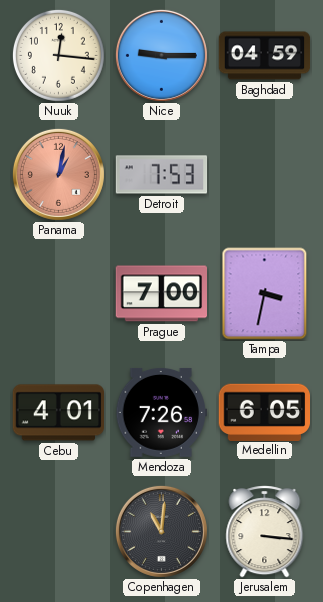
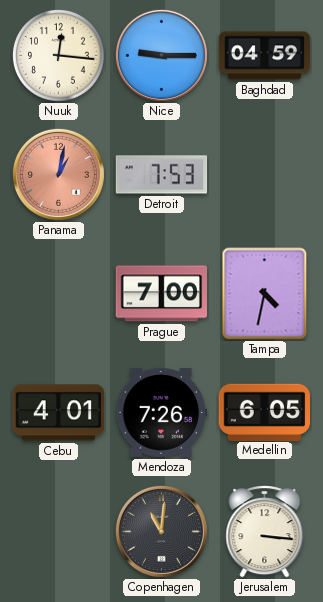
Tampa: 3:32 -> 4:32
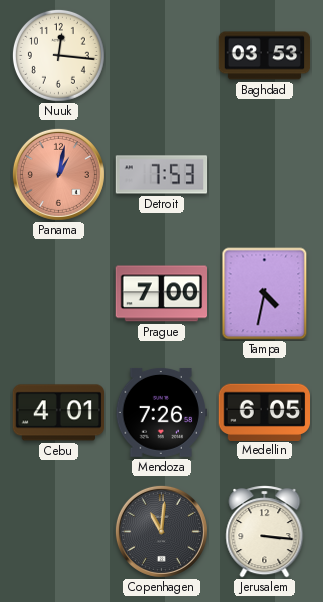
Nice: 9:15 -> none
Baghdad: 04:59 -> 03:53
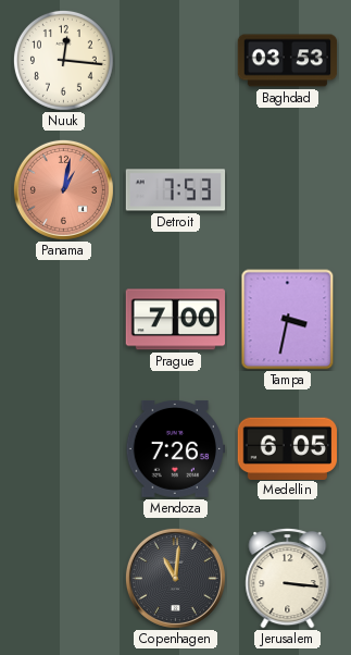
Tampa: 4:32 -> 3:32
Cebu: 4:01 -> none
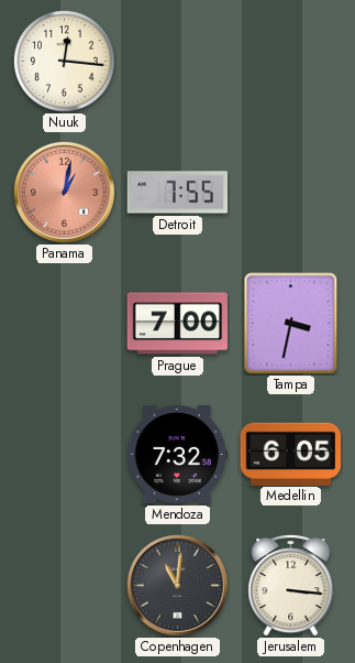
Baghdad: 03:53 -> none
Detroit: 7:53 -> 7:55
Mendoza: 7:26 -> 7:32
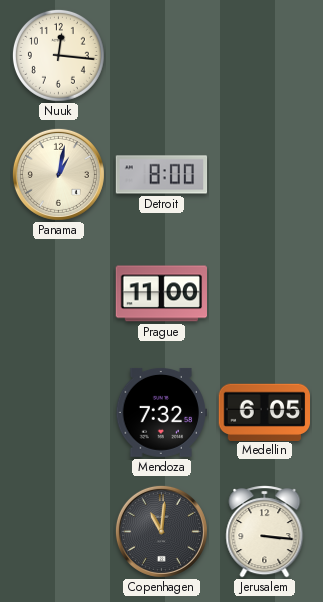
Panama dial: salmon -> cream
Detroit: 7:55 -> 8:00
Prague: 7:00 -> 11:00
Tampa: 3:32 -> none
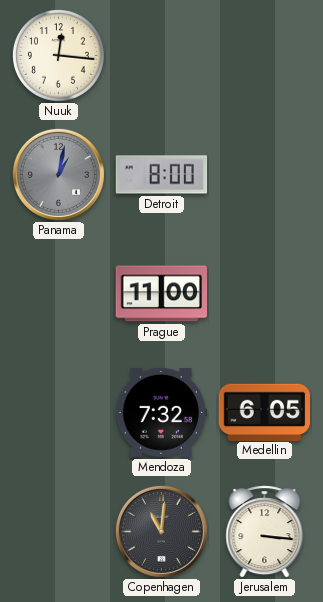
Panama dial: cream -> grey
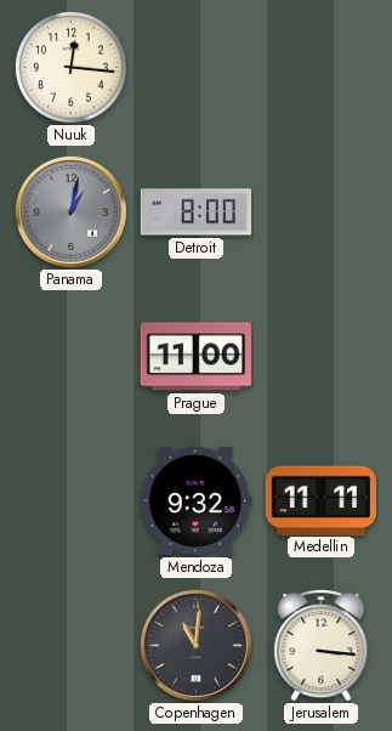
Mendoza: 7:32 -> 9:32
Medellin: 6:05 -> 11:11
